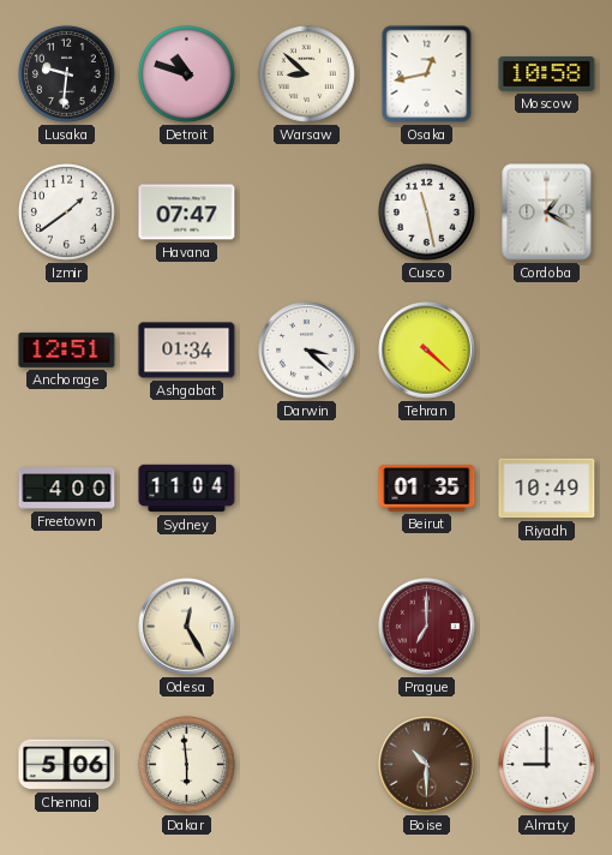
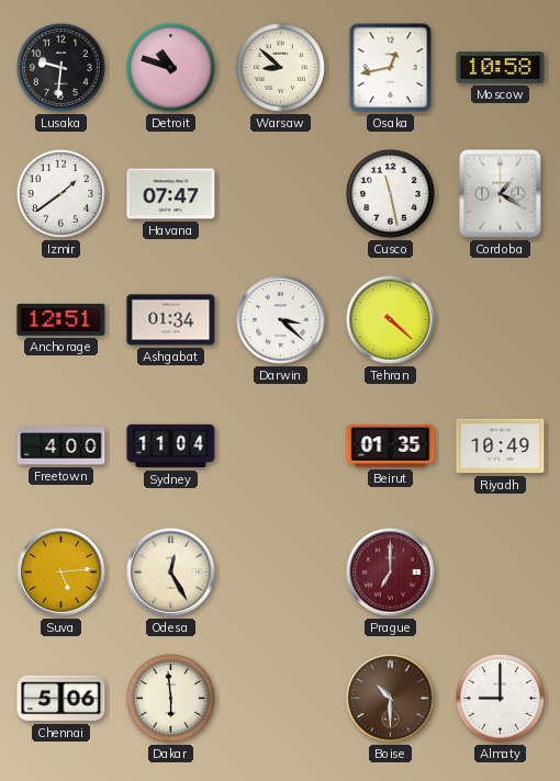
Suva: none -> 5:14
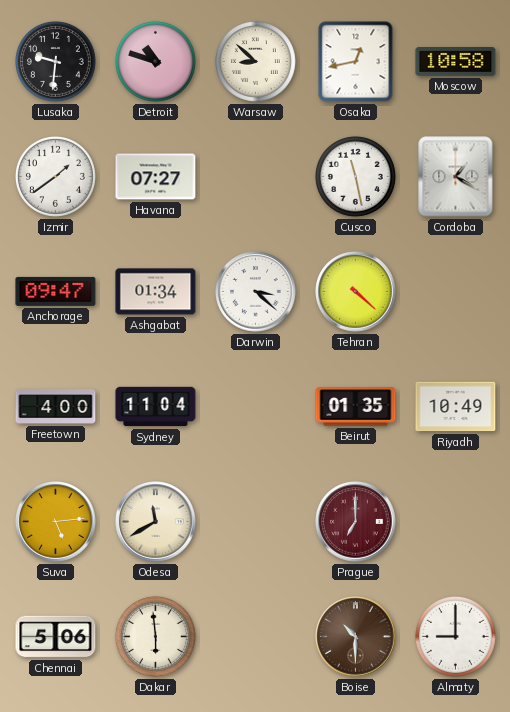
Havana: 07:47 -> 07:27
Anchorage: 12:51 -> 09:47
Odesa: 12:25 -> 11:40
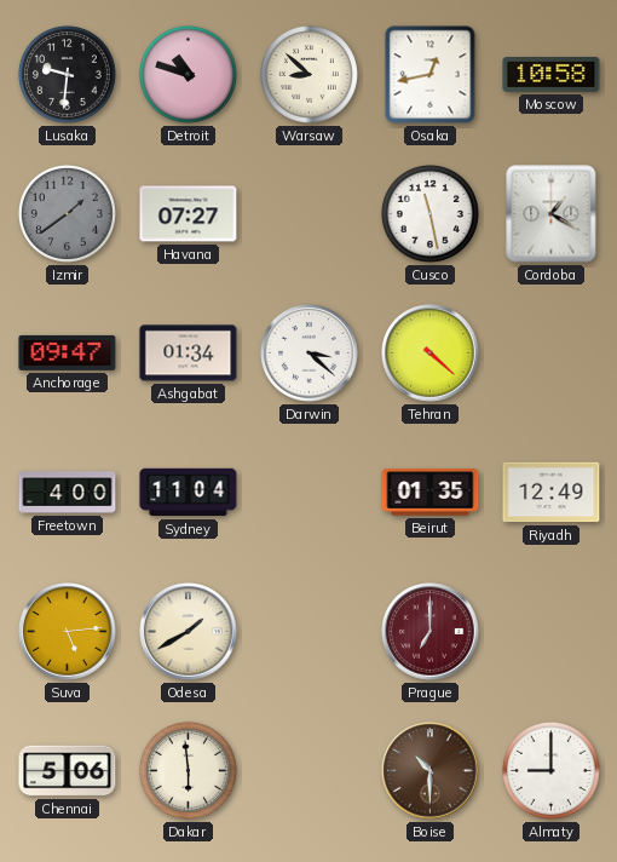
Izmir dial: white -> grey
Riyadh: 10:49 -> 12:49
Odesa: 11:40 -> 1:40
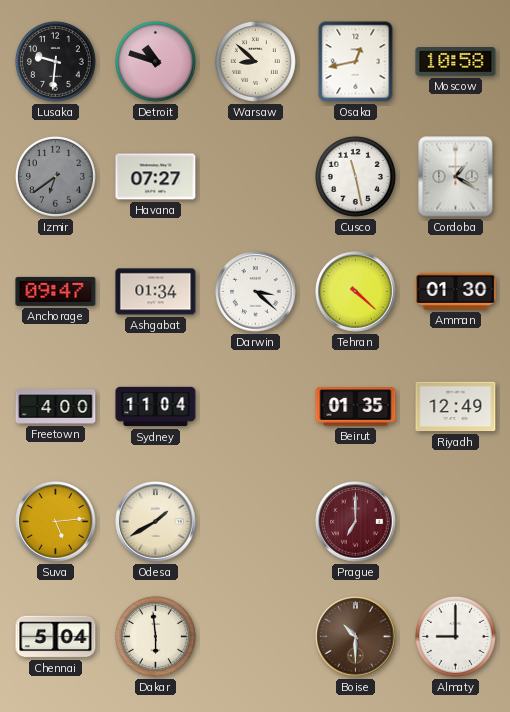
Izmir: 1:39 -> 6:39
Amman: none -> 01:30
Chennai: 5:06 -> 5:04
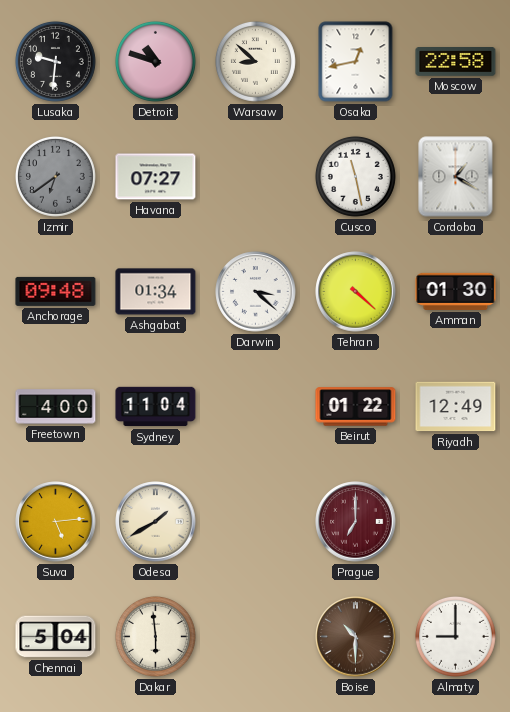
Moscow: 10:58 -> 22:58
Anchorage: 09:47 -> 09:48
Beirut: 01:35 -> 01:22
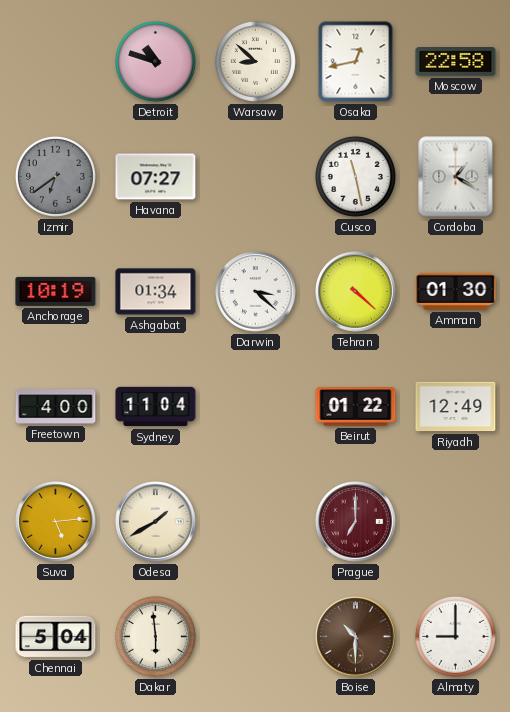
Lusaka: 9:31 -> none
Anchorage: 09:48 -> 10:19
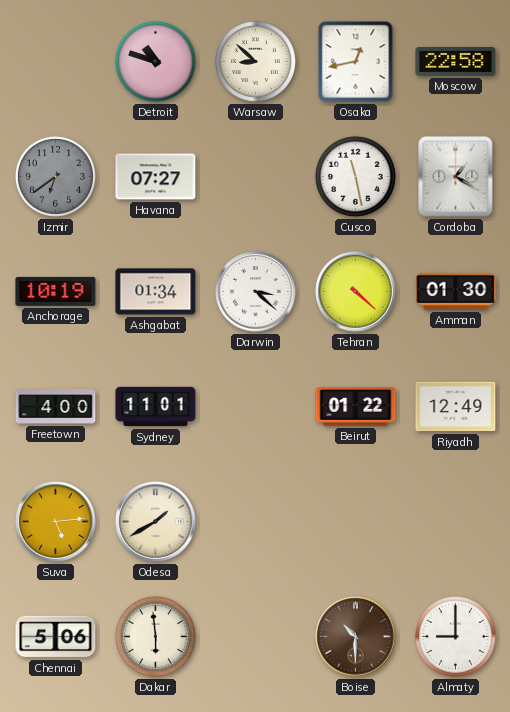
Sydney: 11:04 -> 11:01
Prague: 7:00 -> none
Chennai: 5:04 -> 5:06
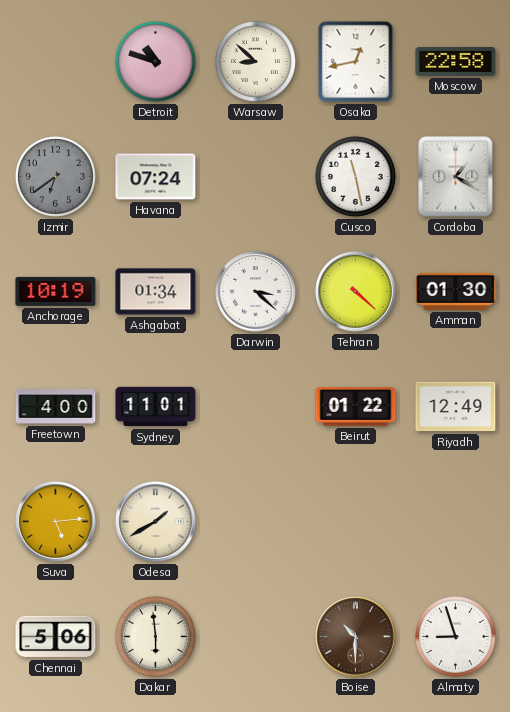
Havana: 07:27 -> 07:24
Almaty: 9:00 -> 8:57
